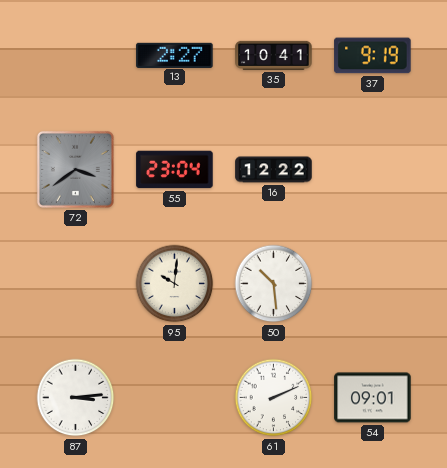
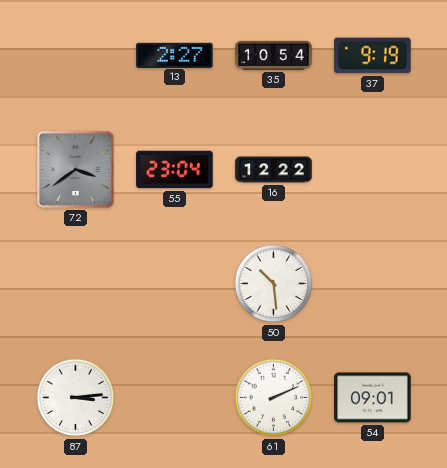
35: 10:41 -> 10:54
95: 10:01 -> none
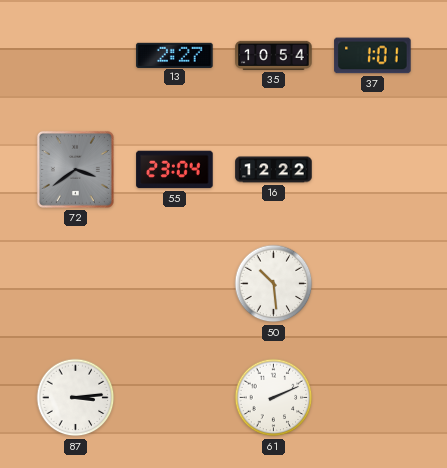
37: 9:19 -> 1:01
54: 09:01 -> none
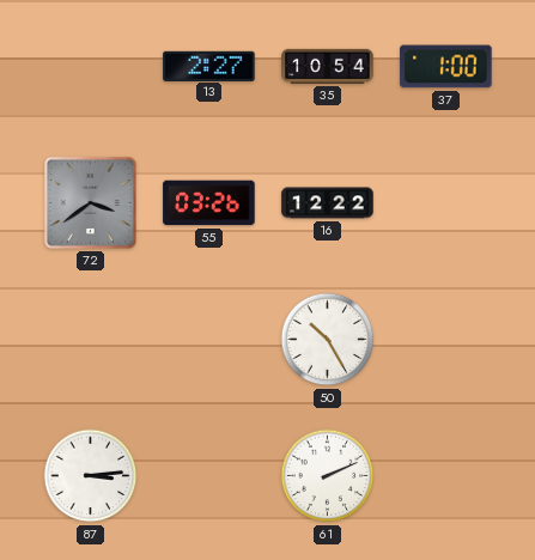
37: 1:01 -> 1:00
55: 23:04 -> 03:26
50: 10:29 -> 10:25
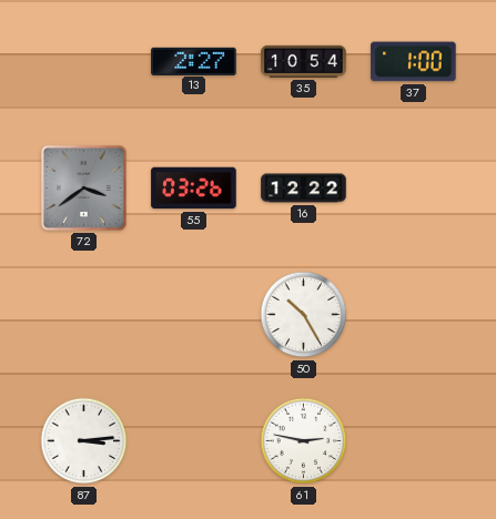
61: 2:11 -> 2:47
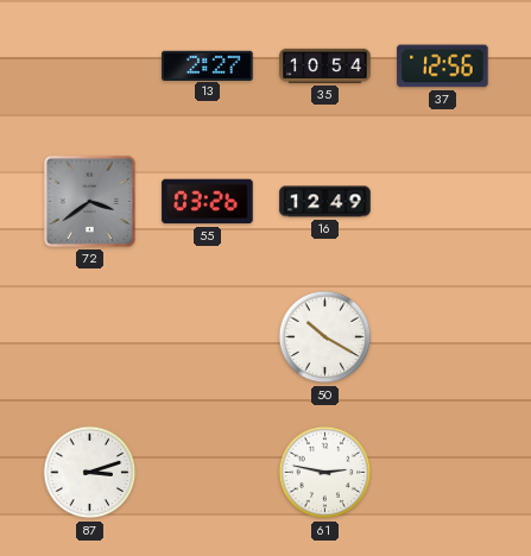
37: 1:00 -> 12:56
16: 12:22 -> 12:49
50: 10:25 -> 10:20
87: 3:14 -> 3:12
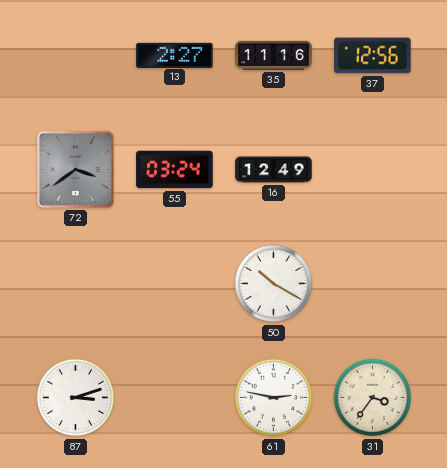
35: 10:54 -> 11:16
55: 03:26 -> 03:24
31: none -> 3:36
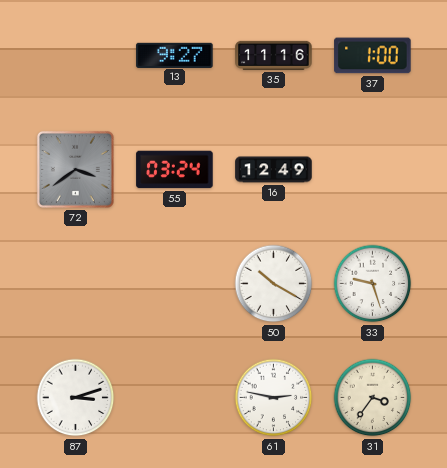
13: 2:27 -> 9:27
37: 12:56 -> 1:00
33: none -> 9:27
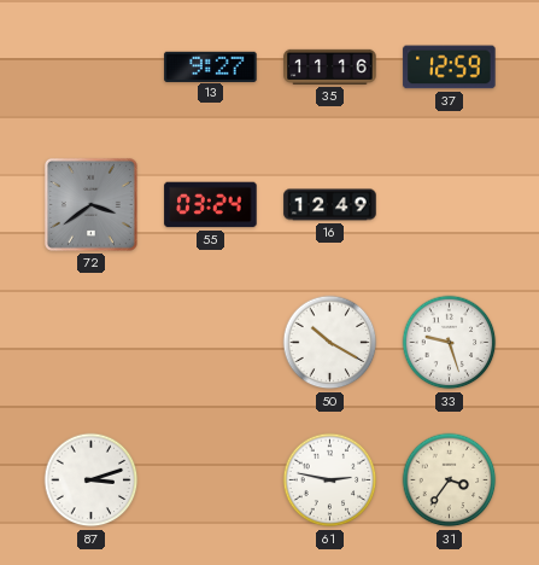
37: 1:00 -> 12:59
